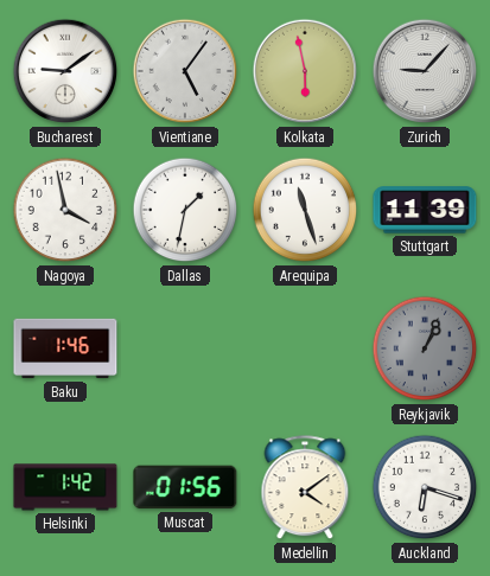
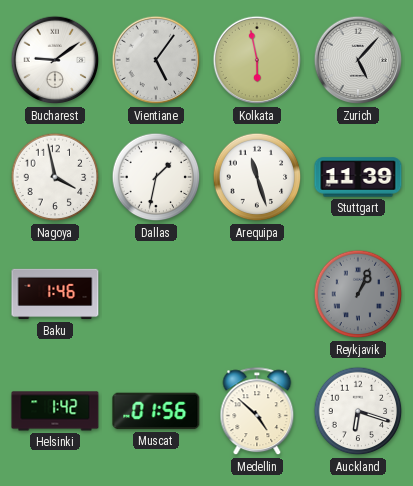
Zurich: 9:07 -> 5:07
Medellin: 4:09 -> 4:52
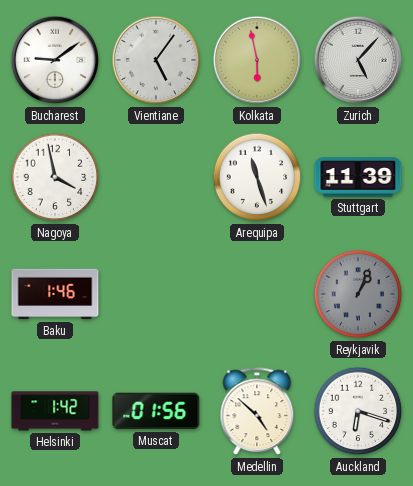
Dallas: 1:32 -> none
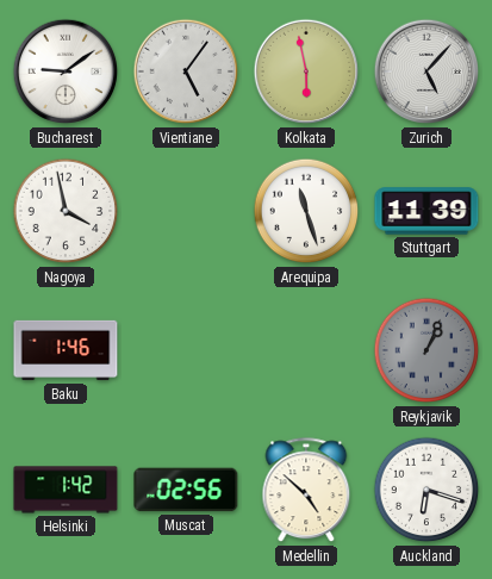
Muscat: 01:56 -> 02:56
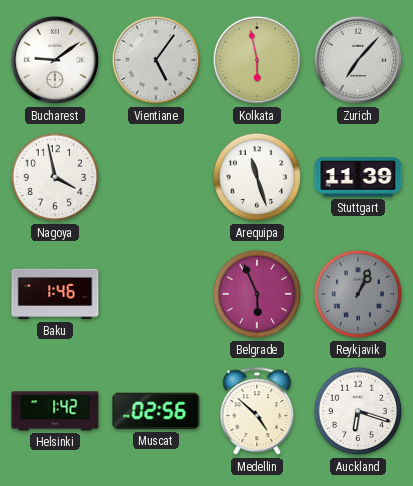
Zurich: 5:07 -> 7:07
Belgrade: none -> 5:56
